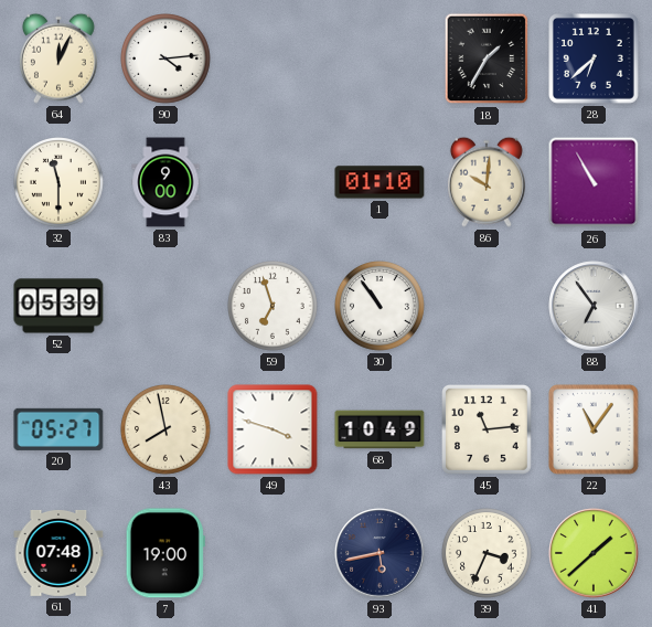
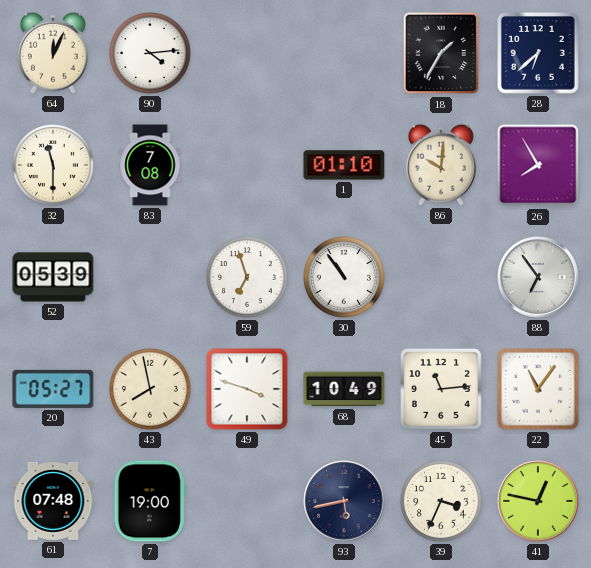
83: 9:00 -> 7:08
26: 10:55 -> 7:55
41: 1:38 -> 12:47
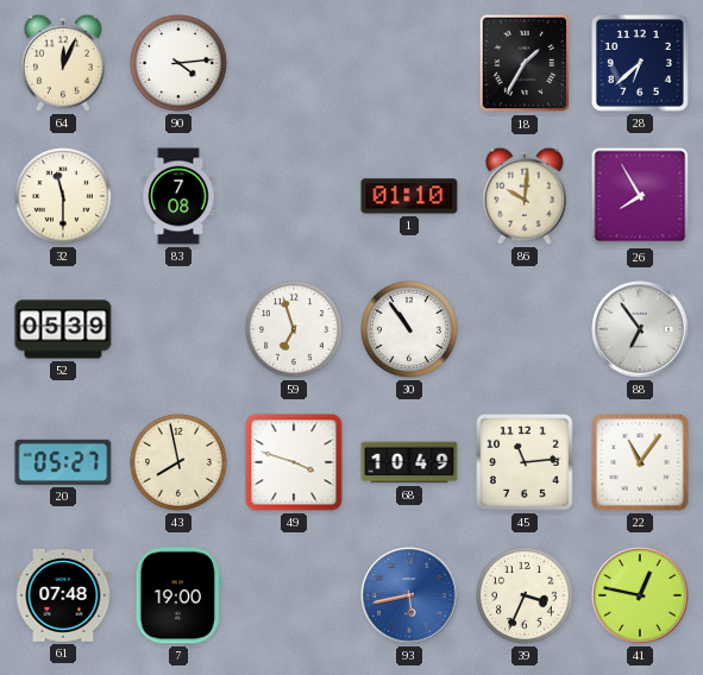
93 dial: navy -> blue
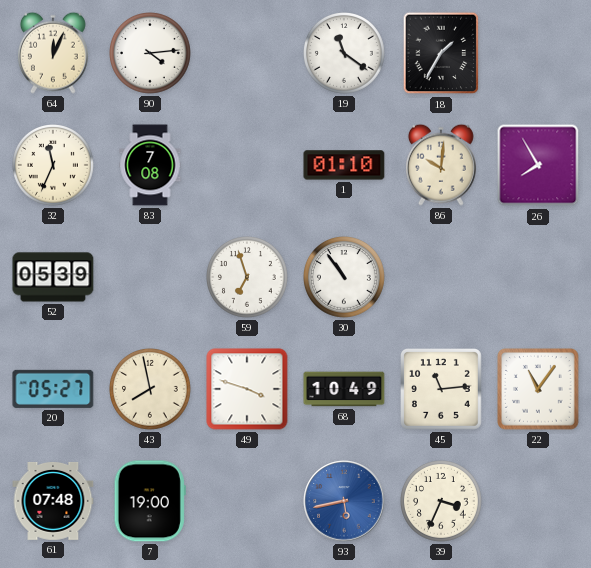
19: none -> 11:21
28: 6:38 -> none
32: 11:30 -> 11:34
88: 6:54 -> none
41: 12:47 -> none
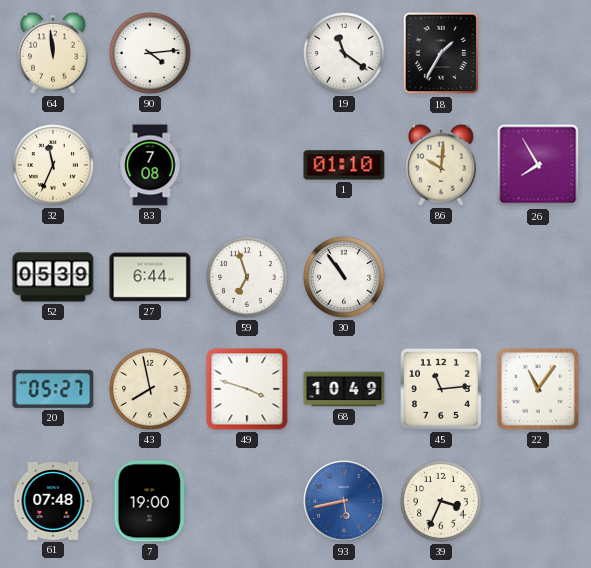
64: 12:04 -> 11:59
27: none -> 6:44
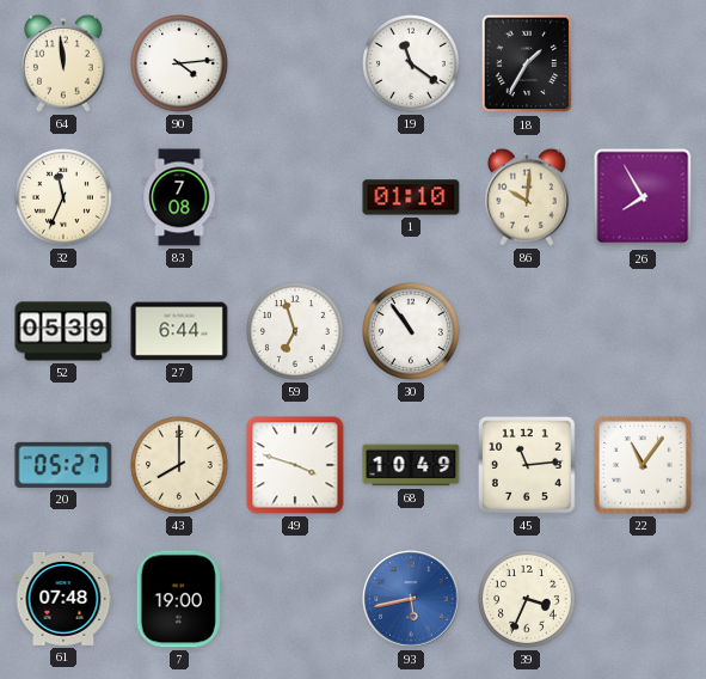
43: 7:58 -> 8:00
